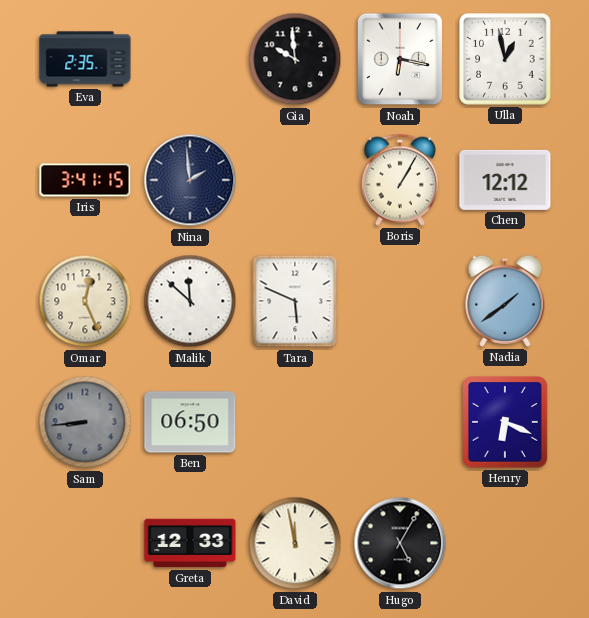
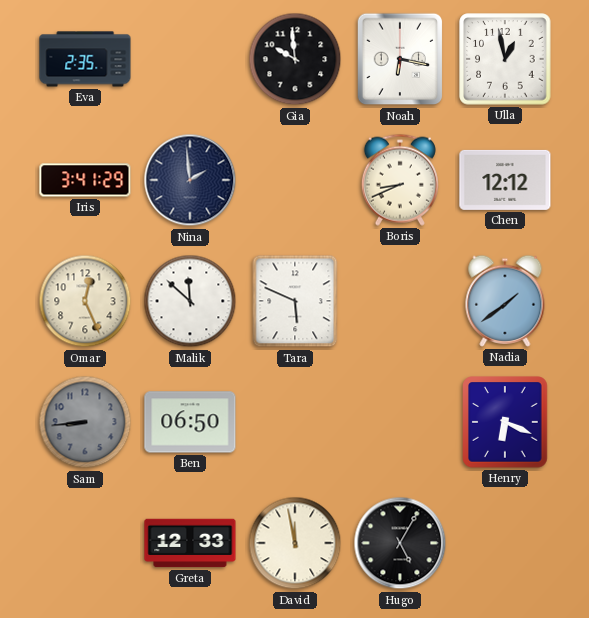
Iris: 3:41:15 -> 3:41:29
Boris: 1:05 -> 8:41
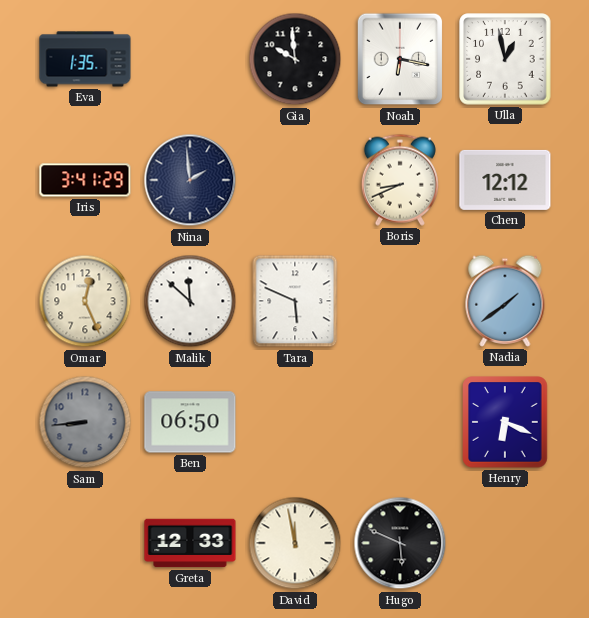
Eva: 2:35 -> 1:35
Hugo: 5:05 -> 5:49
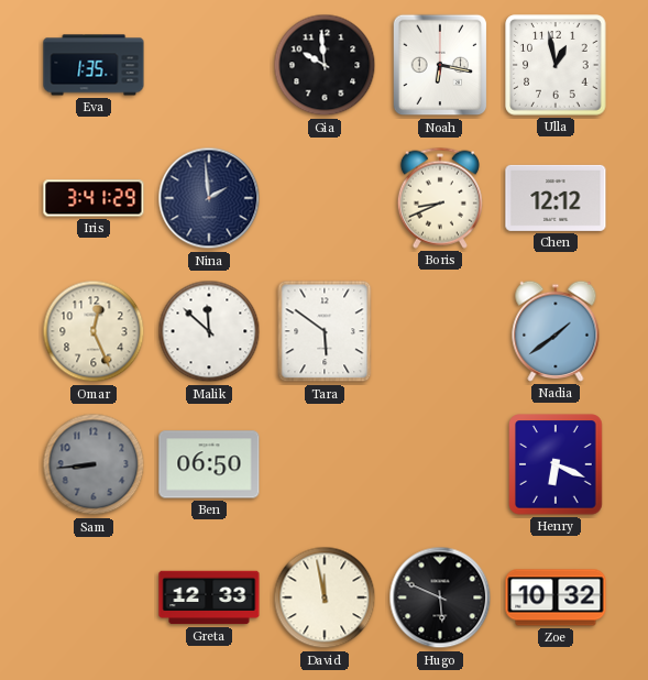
Tara: 5:49 -> 5:51
Zoe: none -> 10:32
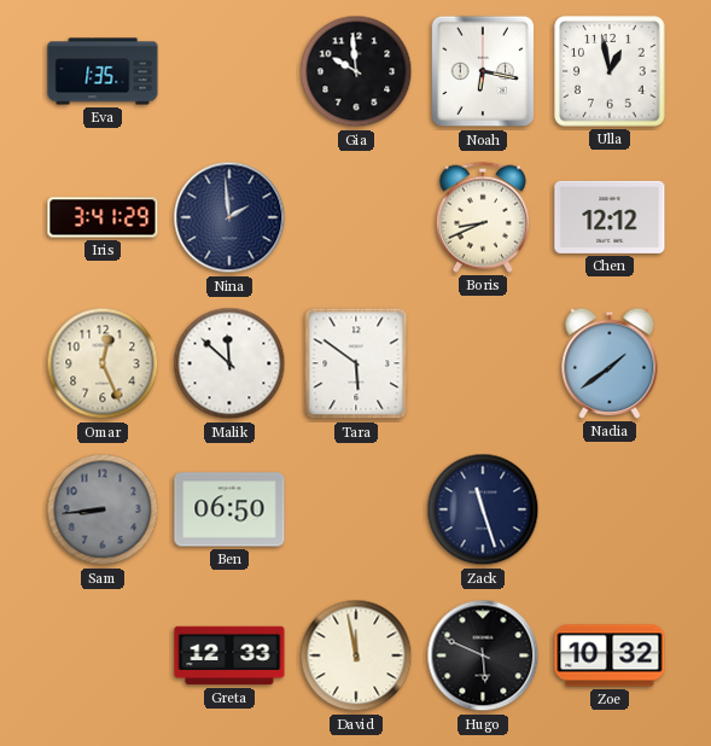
Zack: none -> 11:27
Henry: 6:19 -> none
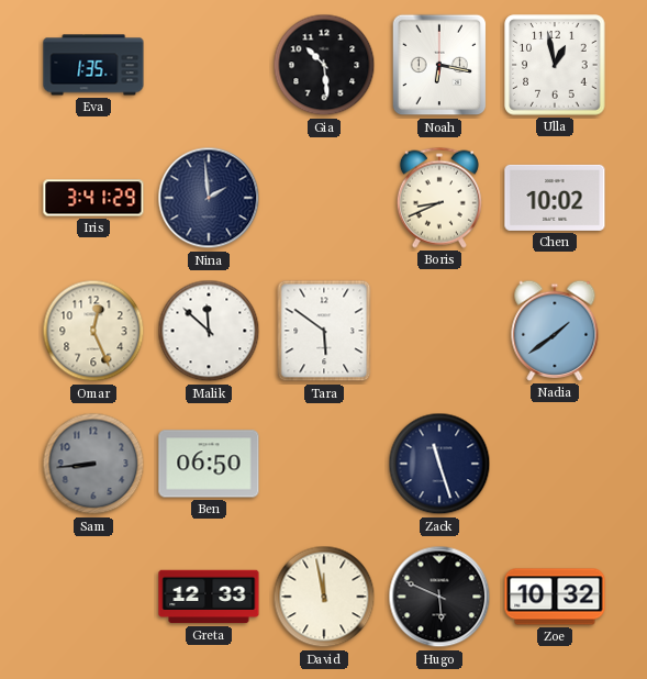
Gia: 9:59 -> 10:29
Chen: 12:12 -> 10:02
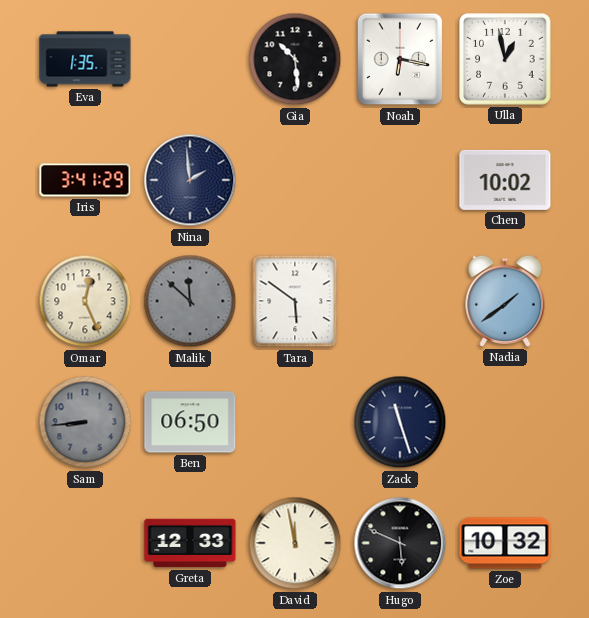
Boris: 8:41 -> none
Malik dial: white -> grey
